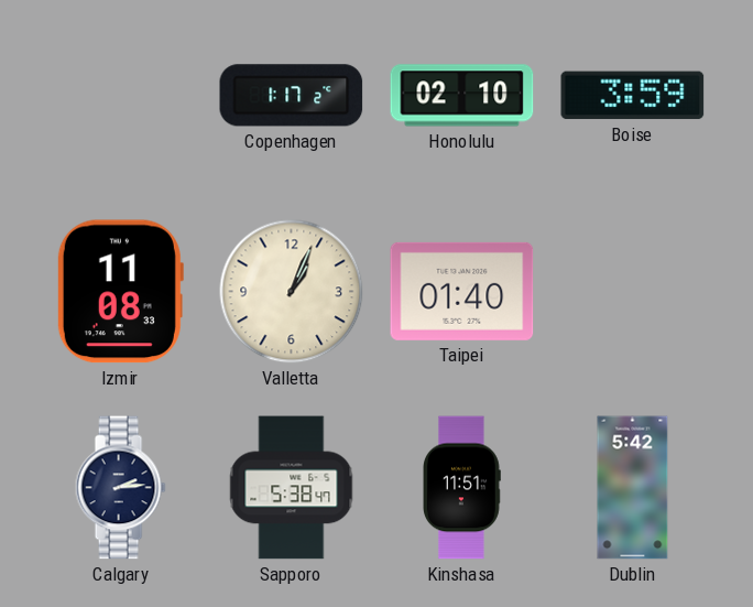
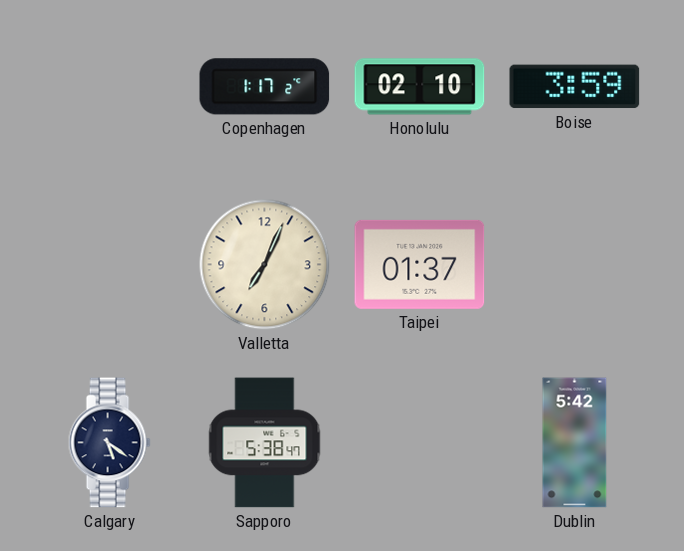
Izmir: 11:08 -> none
Valletta: 1:04 -> 7:04
Taipei: 01:40 -> 01:37
Calgary: 2:14 -> 5:21
Kinshasa: 11:51 -> none
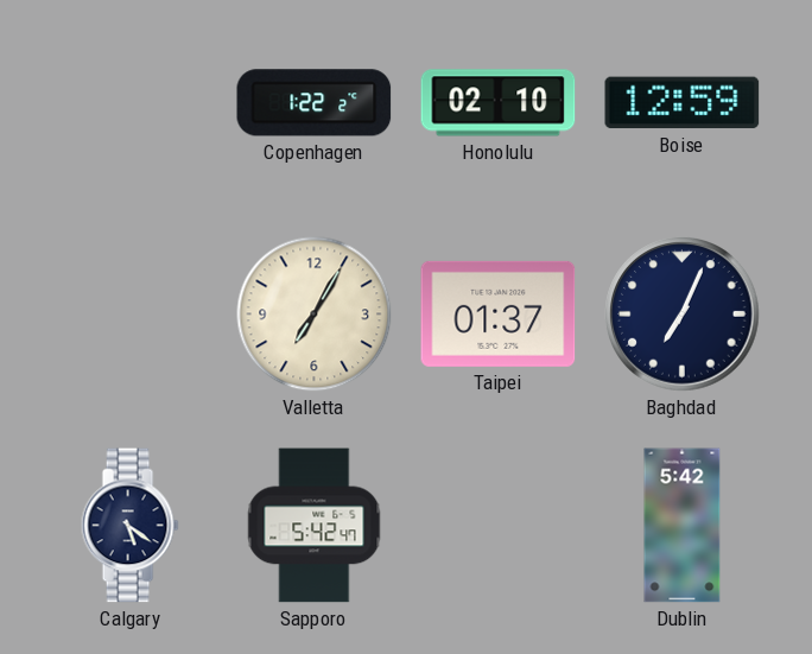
Copenhagen: 1:17 -> 1:22
Boise: 3:59 -> 12:59
Valletta: 7:04 -> 7:05
Baghdad: none -> 7:04
Sapporo: 5:38 -> 5:42
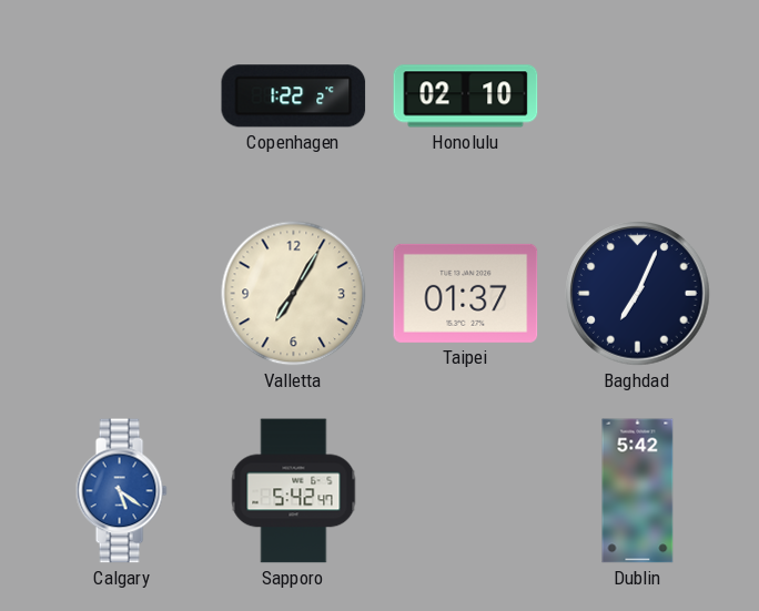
Boise: 12:59 -> none
Calgary dial: navy -> blue
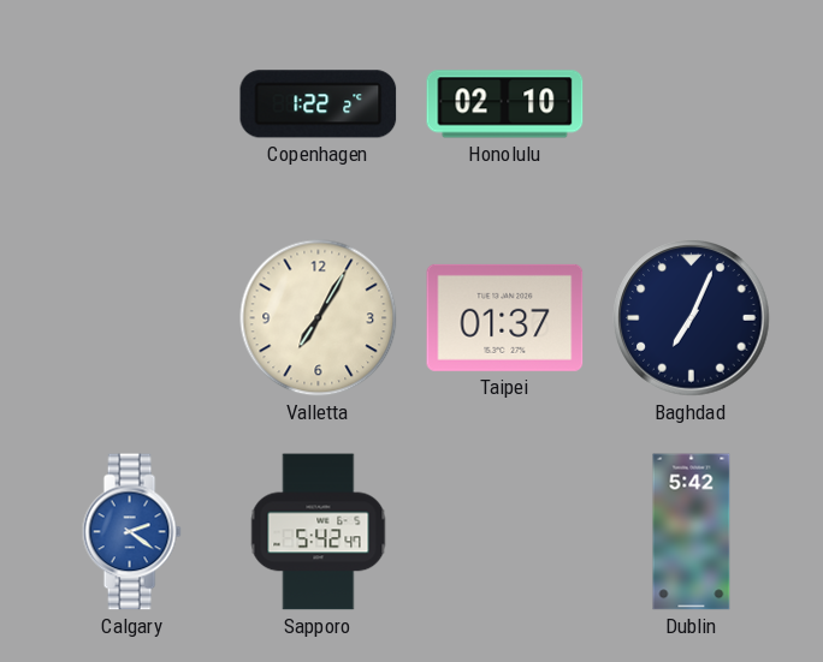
Calgary: 5:21 -> 2:21
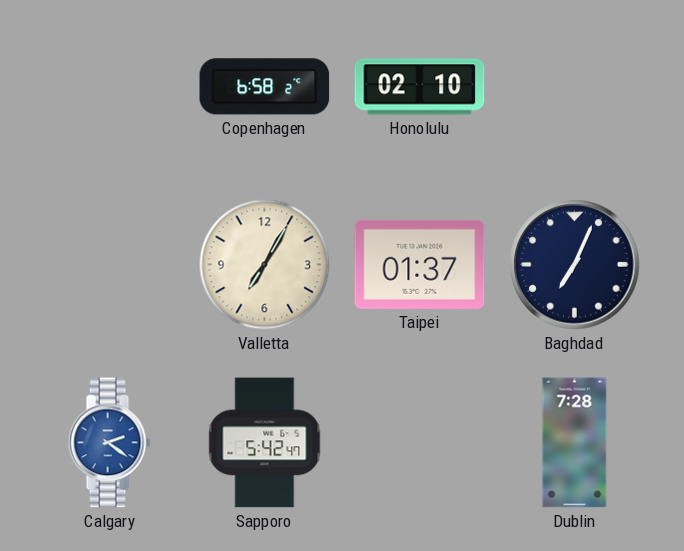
Copenhagen: 1:22 -> 6:58
Dublin: 5:42 -> 7:28
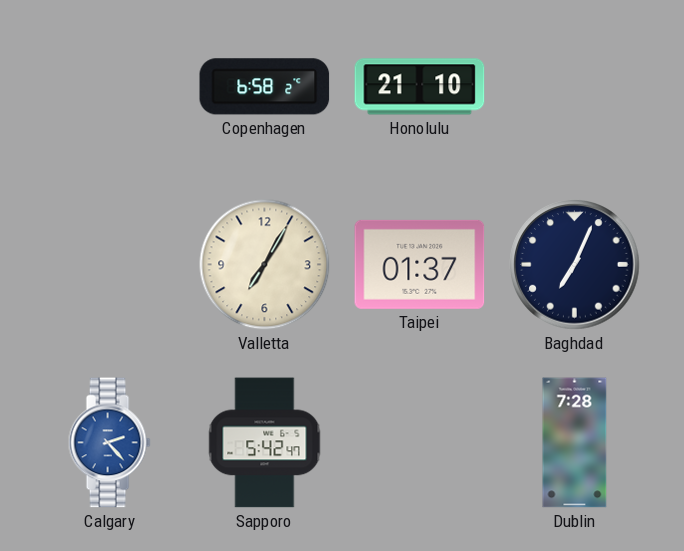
Honolulu: 02:10 -> 21:10
Calgary: 2:21 -> 2:23
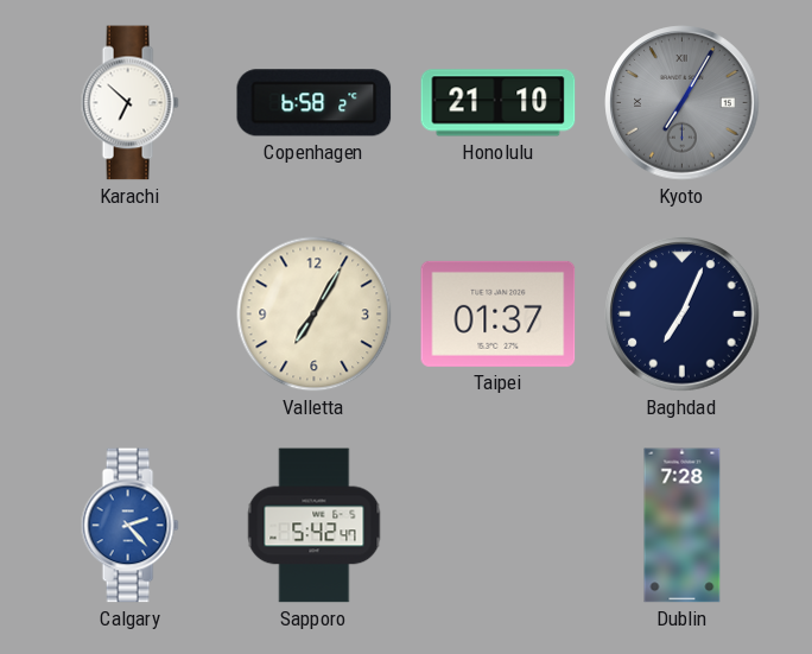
Karachi: none -> 6:52
Kyoto: none -> 7:05
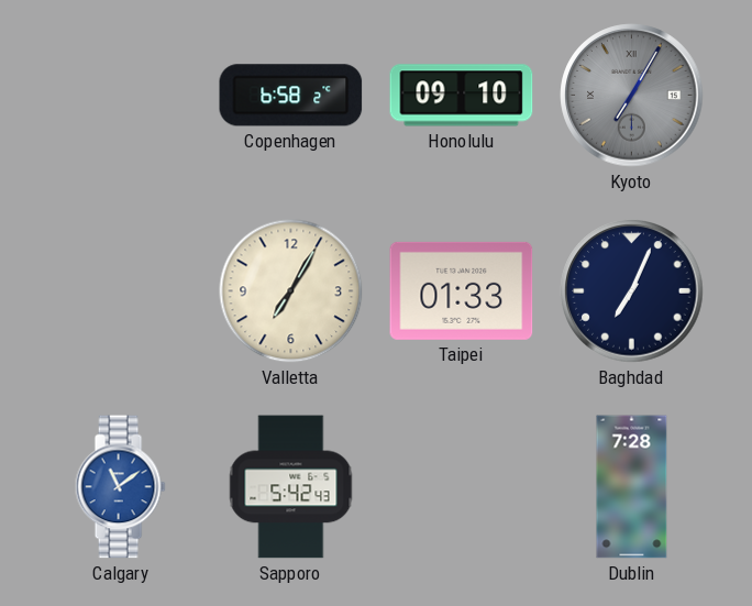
Karachi: 6:52 -> none
Honolulu: 21:10 -> 09:10
Taipei: 01:37 -> 01:33
Calgary: 2:23 -> 11:09
Sapporo: 5:42:47 -> 5:42:43
